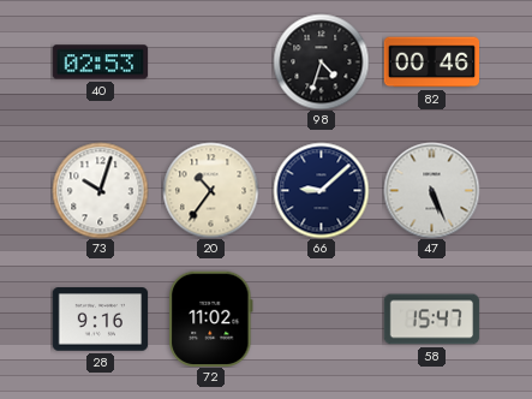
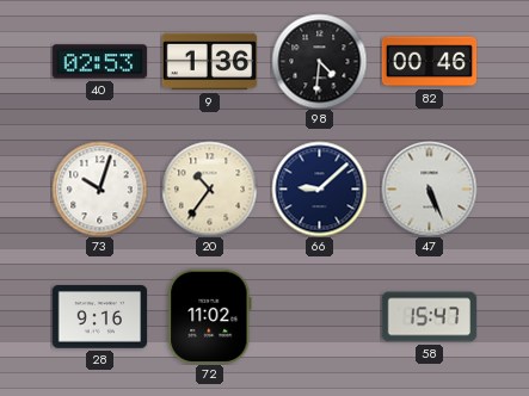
9: none -> 1:36
98: 4:33 -> 4:31
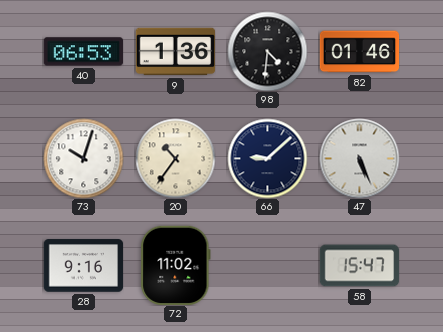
40: 02:53 -> 06:53
82: 00:46 -> 01:46
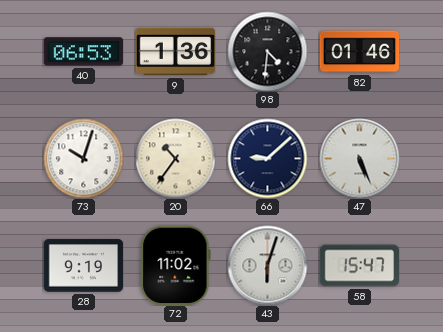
28: 9:16 -> 9:19
43: none -> 6:03
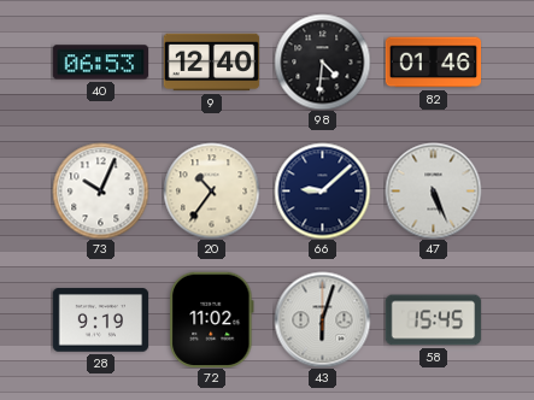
9: 1:36 -> 12:40
73: 10:03 -> 10:04
58: 15:47 -> 15:45
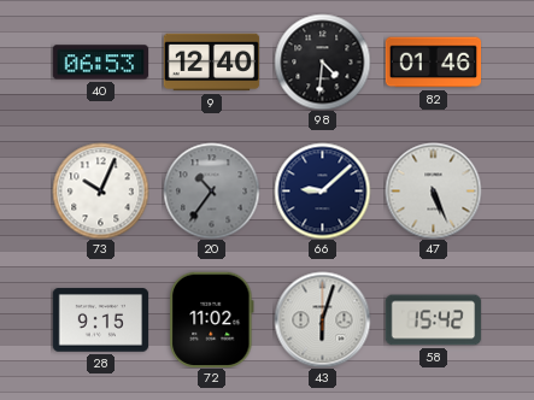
20 dial: cream -> grey
28: 9:19 -> 9:15
58: 15:45 -> 15:42
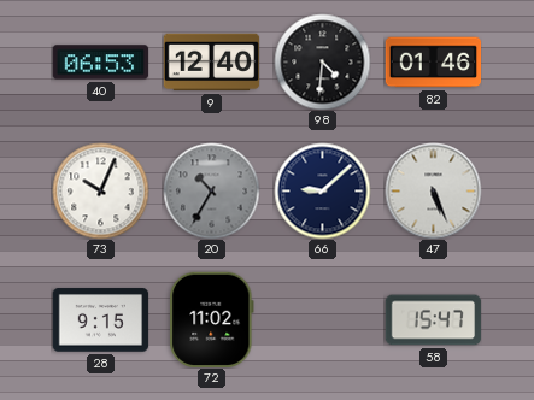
20: 10:36 -> 10:35
43: 6:03 -> none
58: 15:42 -> 15:47
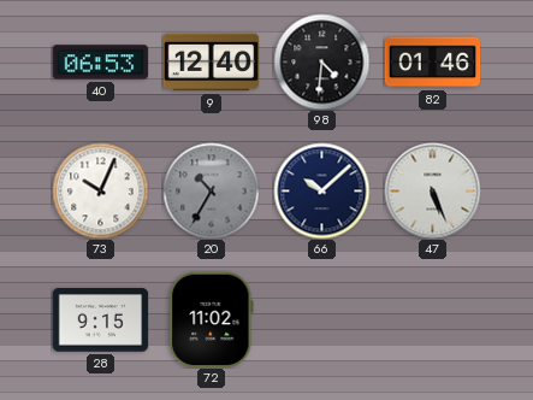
66: 9:08 -> 10:08
58: 15:47 -> none
